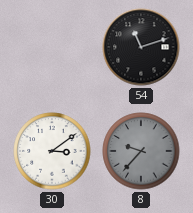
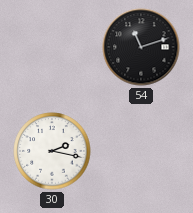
30: 3:09 -> 2:17
8: 9:37 -> none
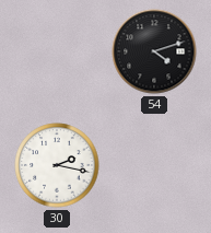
54: 11:12 -> 4:12
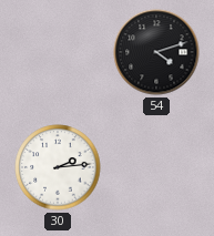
30: 2:17 -> 2:14
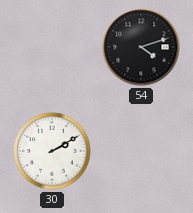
30: 2:14 -> 2:10
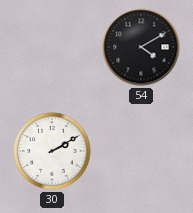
54: 4:12 -> 4:10
